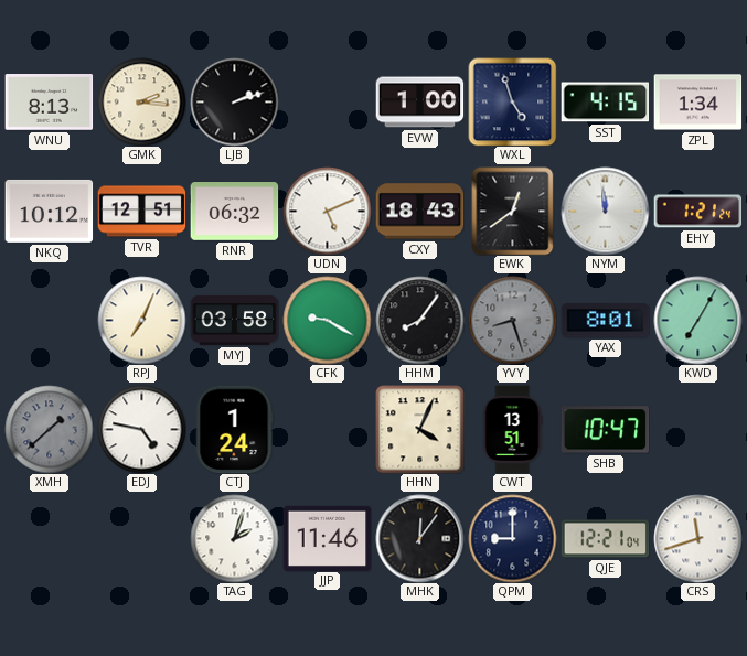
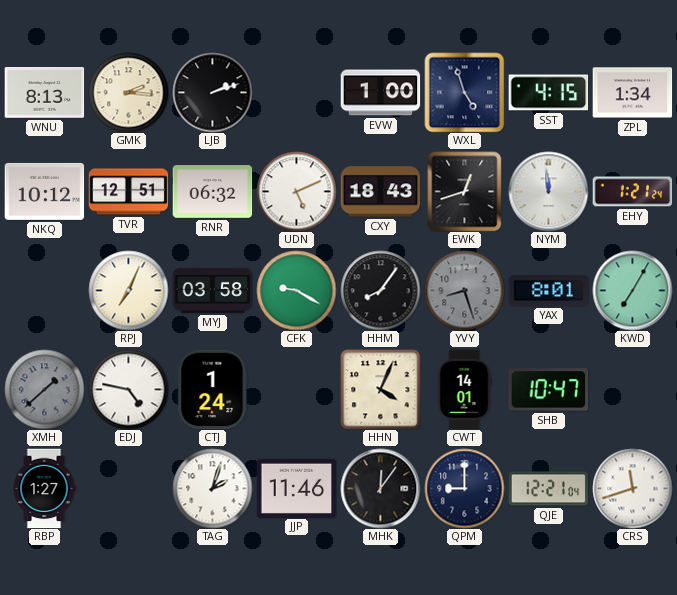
EWK: 12:39 -> 12:42
CWT: 13:51 -> 14:01
RBP: none -> 1:27
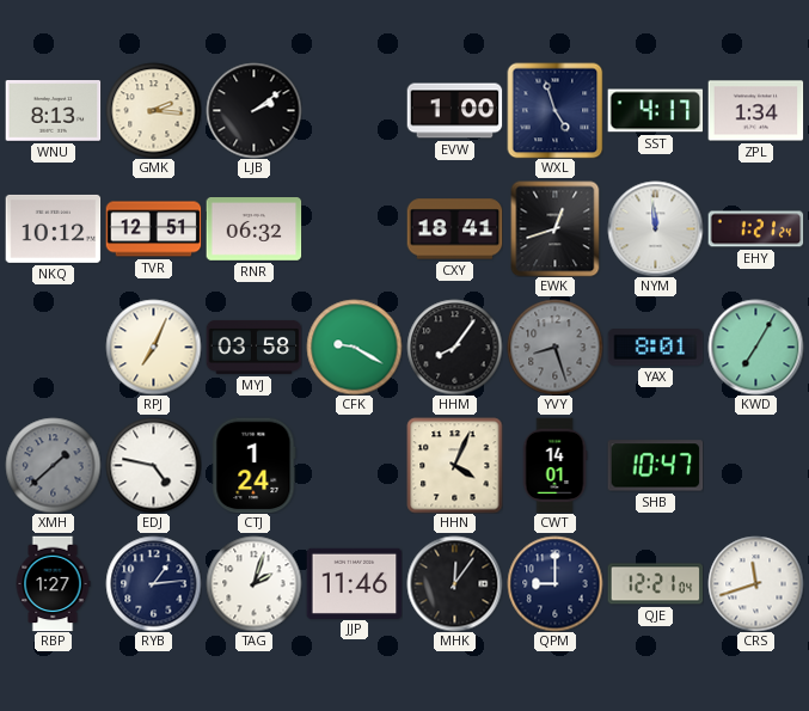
LJB: 2:12 -> 2:09
SST: 4:15 -> 4:17
UDN: 5:11 -> none
CXY: 18:43 -> 18:41
RYB: none -> 1:14
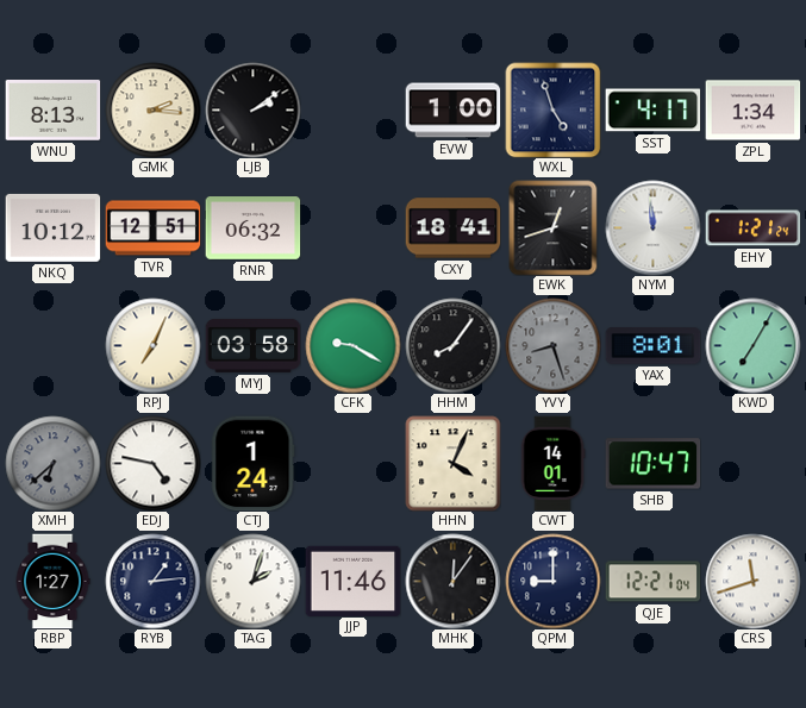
XMH: 1:38 -> 6:38
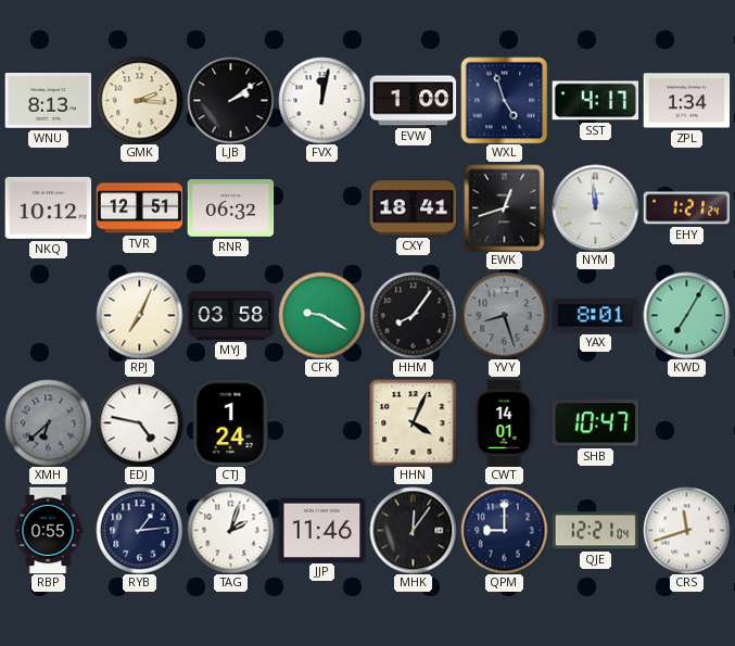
FVX: none -> 12:02
RBP: 1:27 -> 0:55
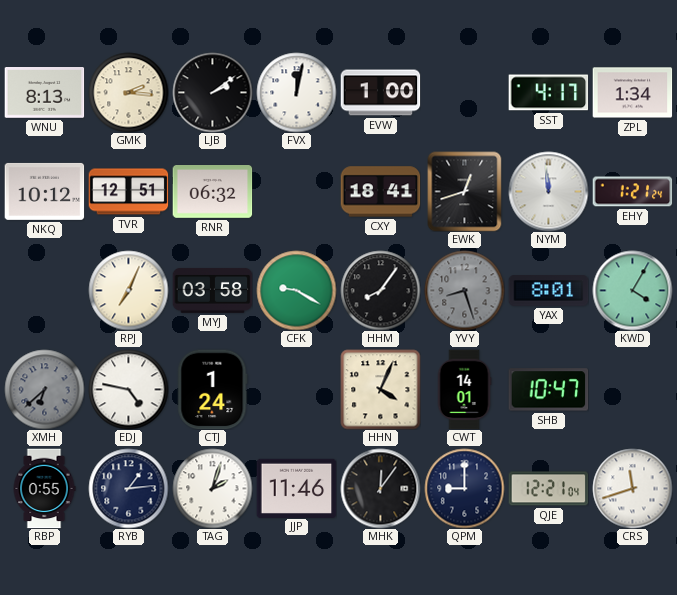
WXL: 4:57 -> none
KWD: 7:05 -> 4:05
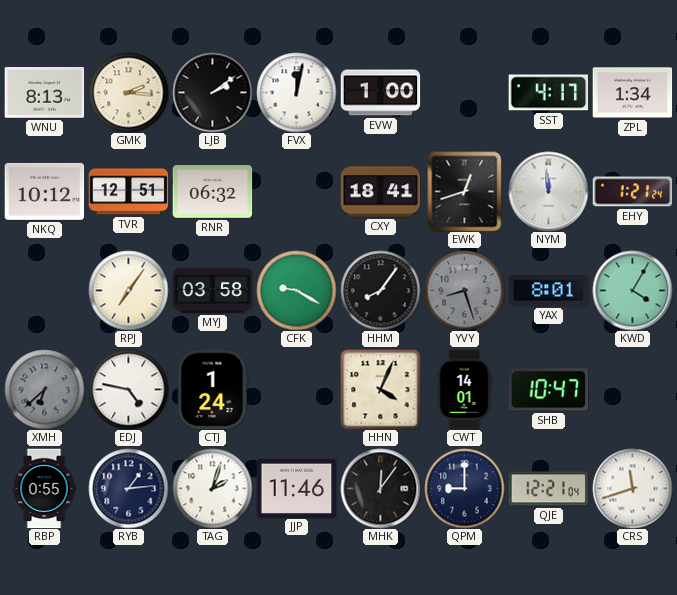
RPJ: 7:04 -> 7:06
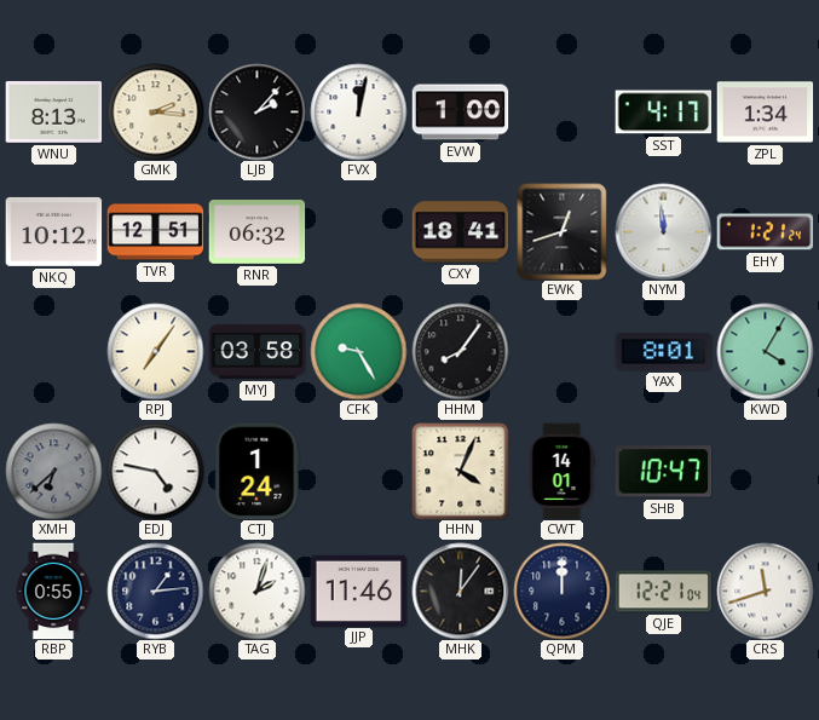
LJB: 2:09 -> 2:07
CFK: 9:20 -> 9:25
YVY: 8:27 -> none
QPM: 9:00 -> 12:00
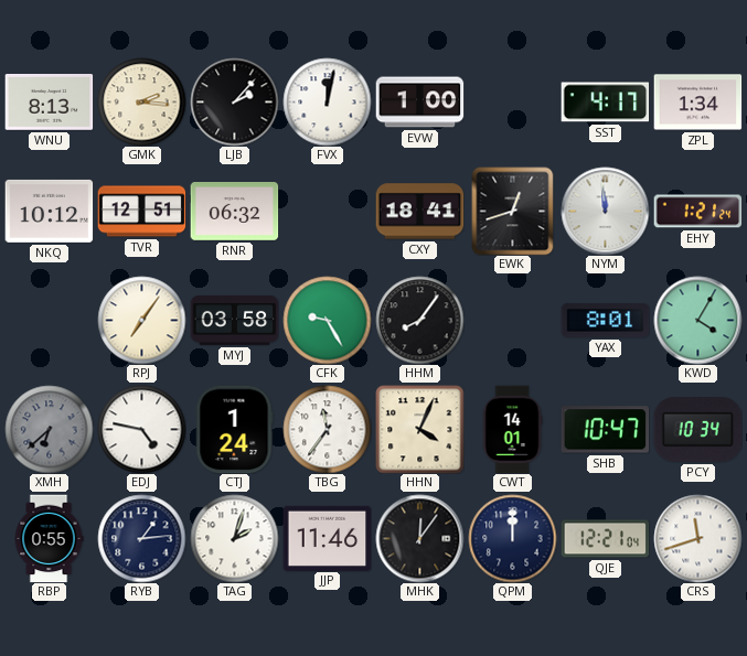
TBG: none -> 11:36
PCY: none -> 10:34
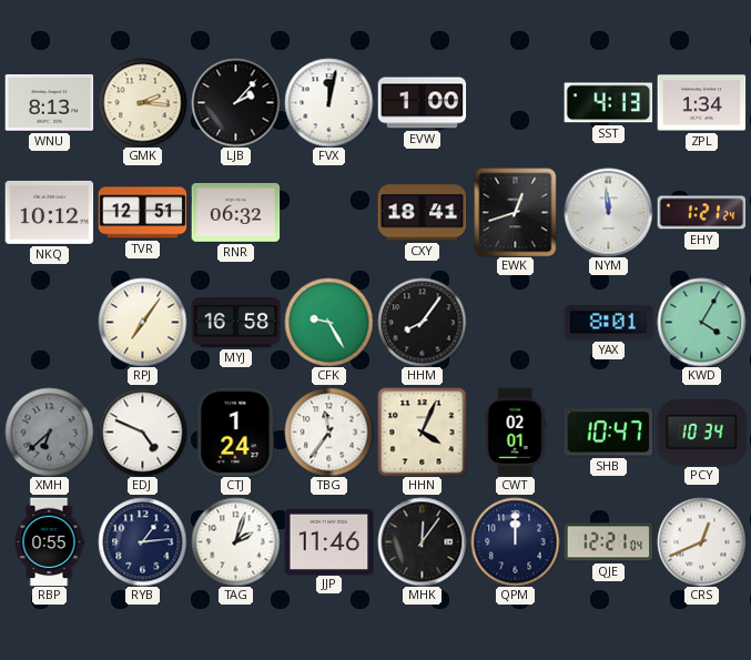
SST: 4:17 -> 4:13
MYJ: 03:58 -> 16:58
EDJ: 4:47 -> 4:49
CWT: 14:01 -> 02:01
CRS: 11:42 -> 12:41
